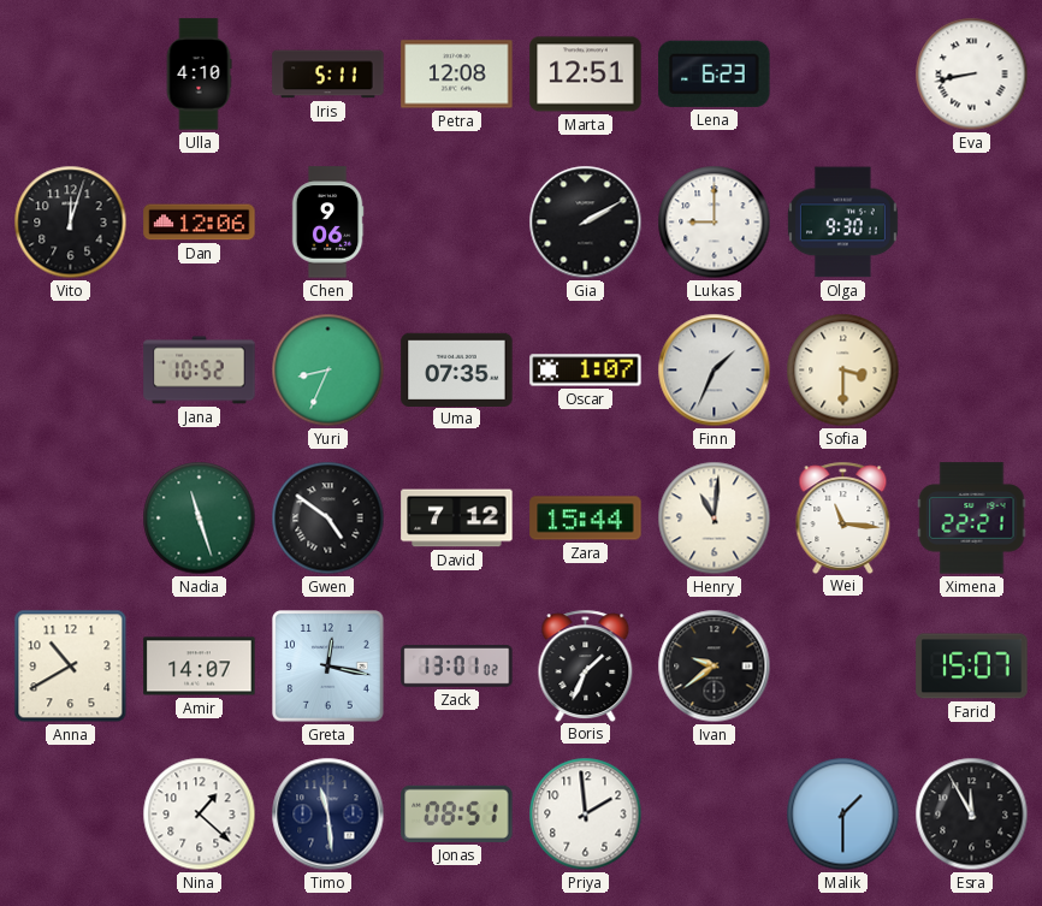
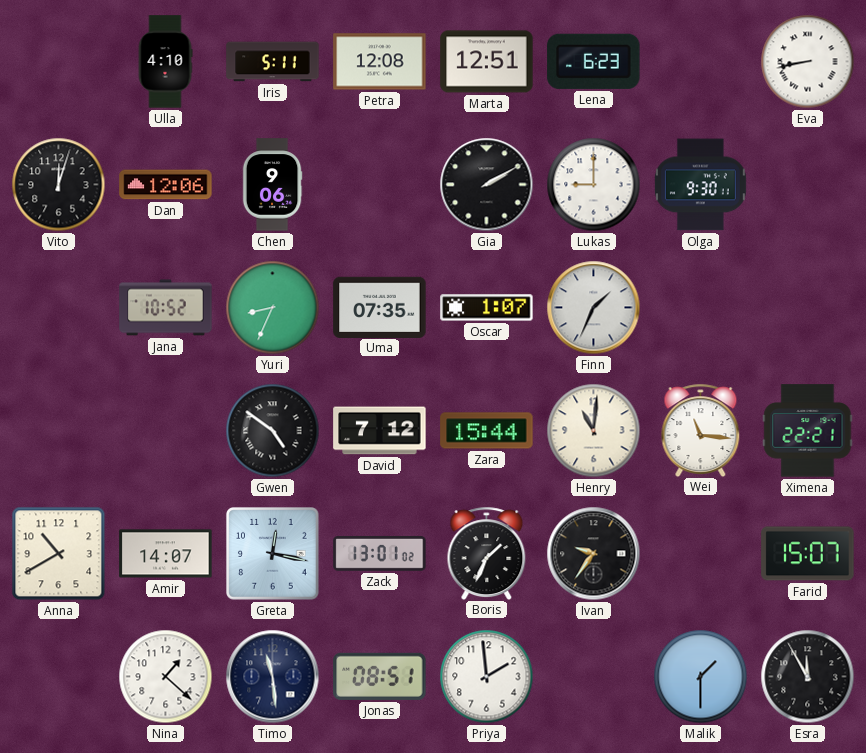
Sofia: 3:30 -> none
Nadia: 11:27 -> none
Ivan: 9:39 -> 9:36
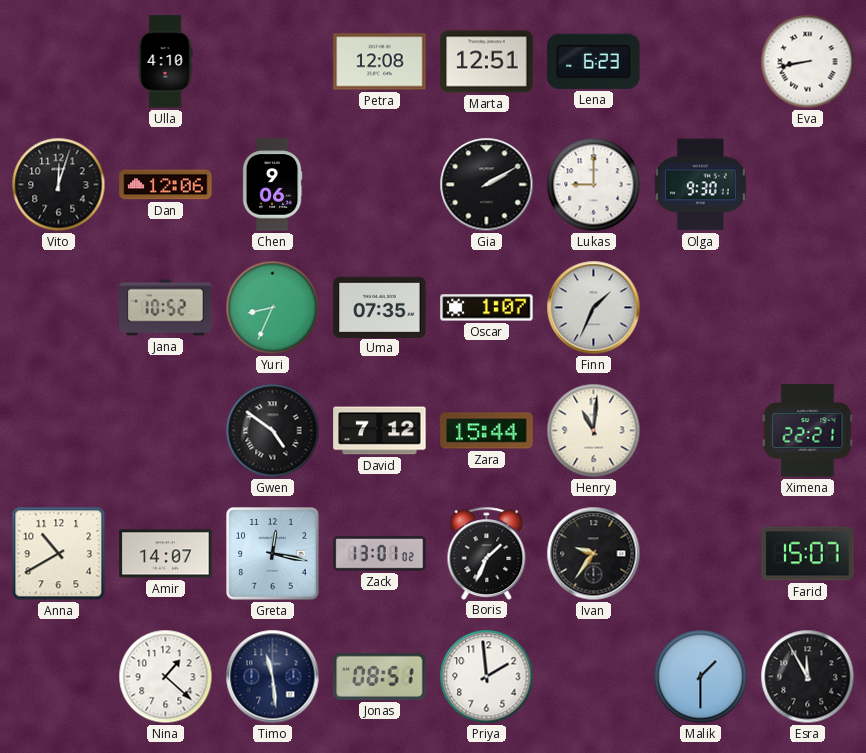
Iris: 5:11 -> none
Wei: 11:16 -> none
